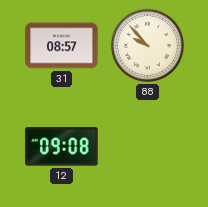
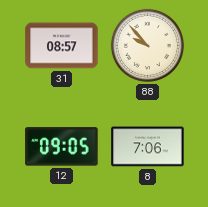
12: 09:08 -> 09:05
8: none -> 7:06
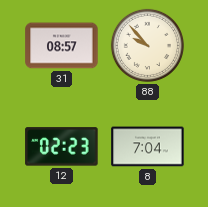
12: 09:05 -> 02:23
8: 7:06 -> 7:04
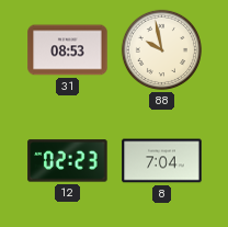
31: 08:57 -> 08:53
88: 9:53 -> 9:58
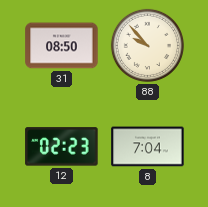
31: 08:53 -> 08:50
88: 9:58 -> 9:53
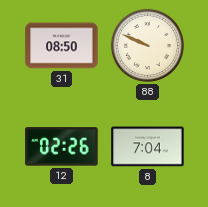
88: 9:53 -> 9:49
12: 02:23 -> 02:26
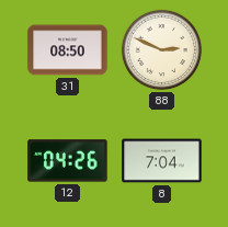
88: 9:49 -> 2:49
12: 02:26 -> 04:26
